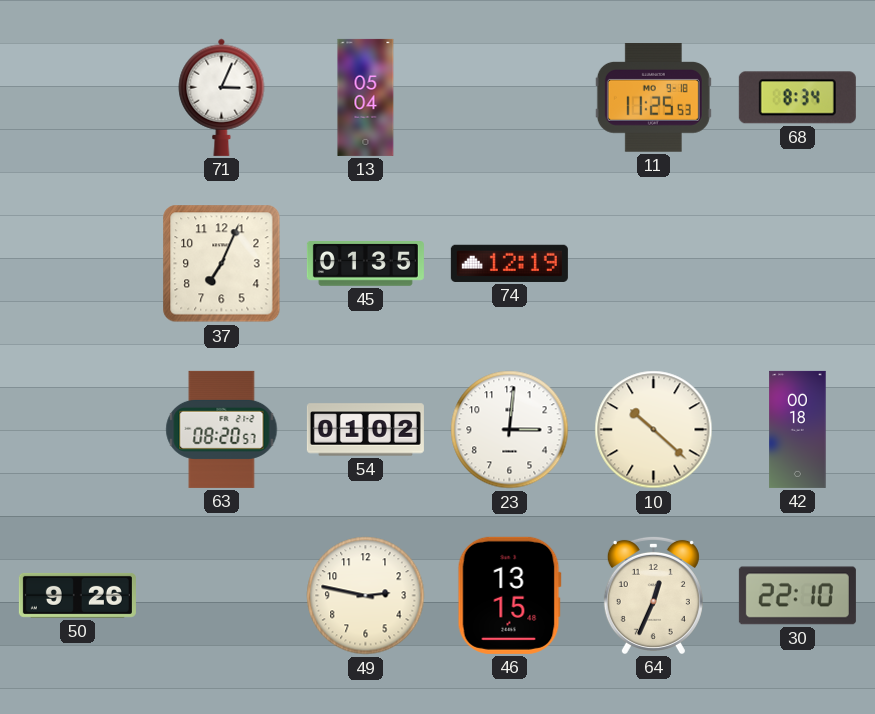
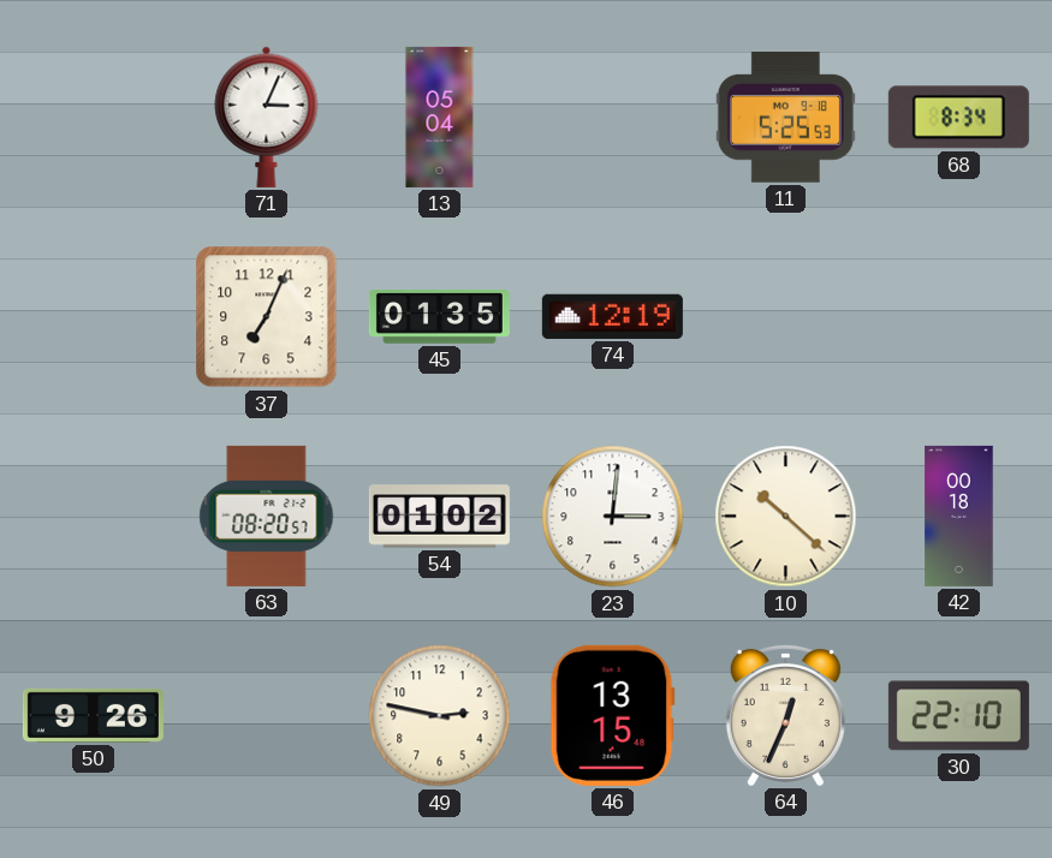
11: 11:25 -> 5:25
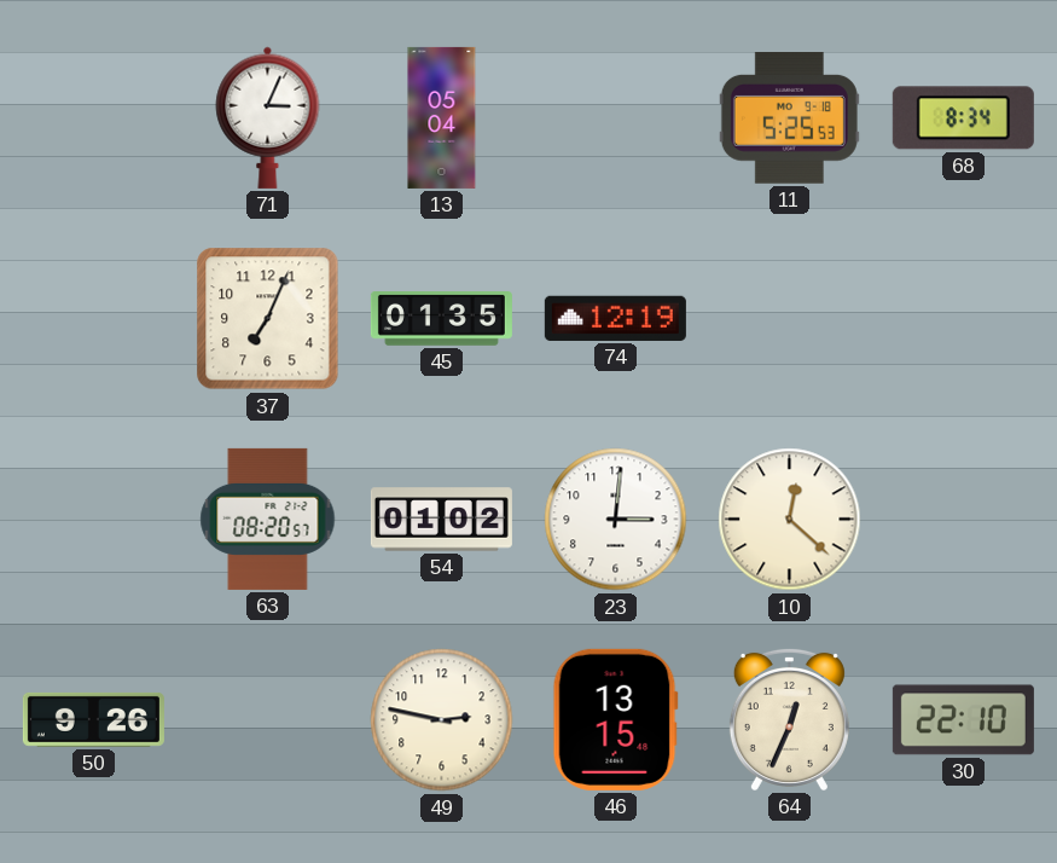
10: 10:22 -> 12:22
42: 00:18 -> none
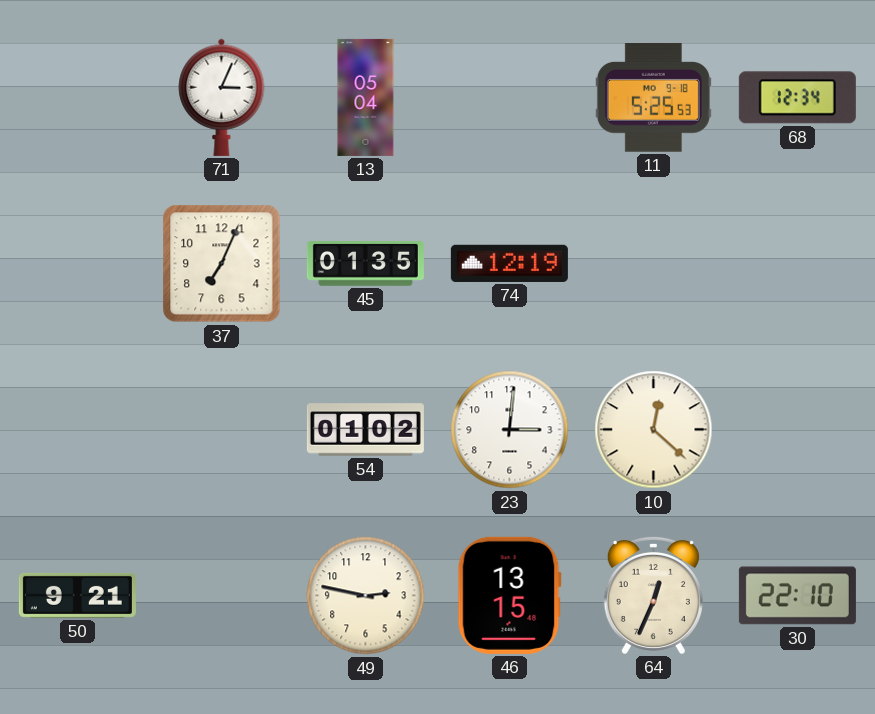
68: 8:34 -> 12:34
63: 08:20 -> none
50: 9:26 -> 9:21
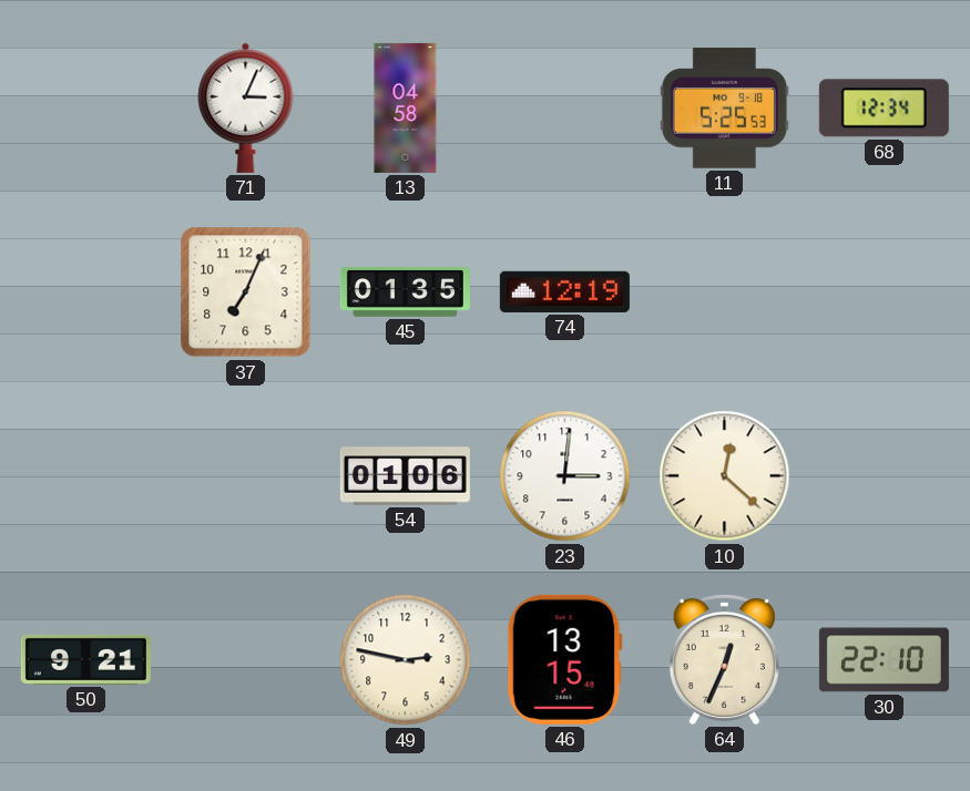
13: 05:04 -> 04:58
54: 01:02 -> 01:06
